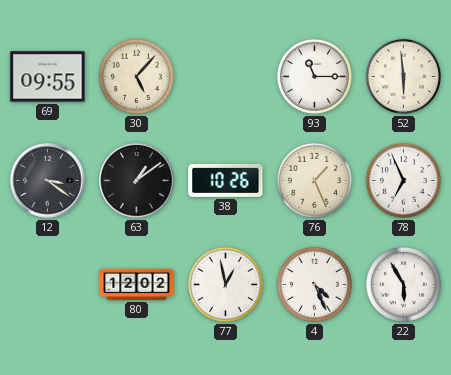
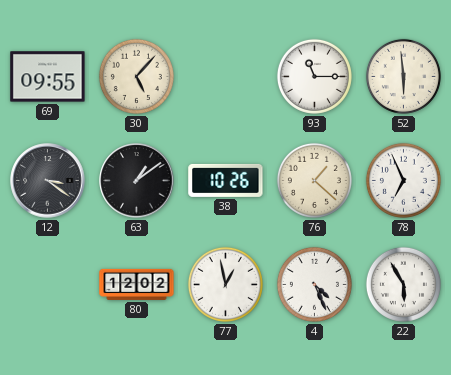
76: 1:26 -> 1:22
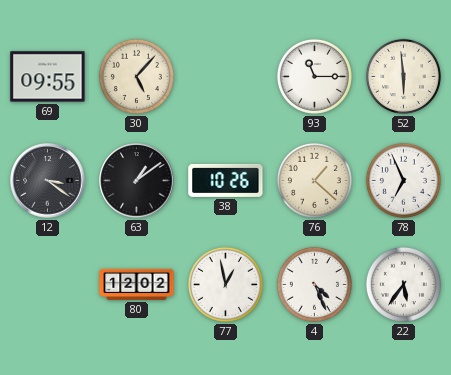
22: 5:55 -> 5:36
